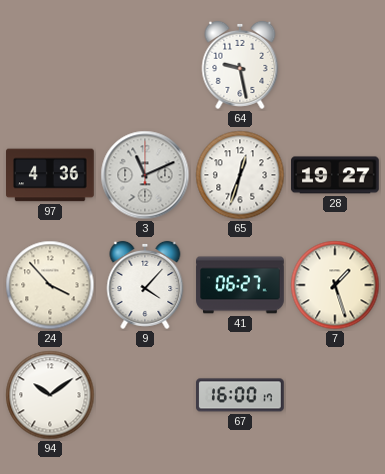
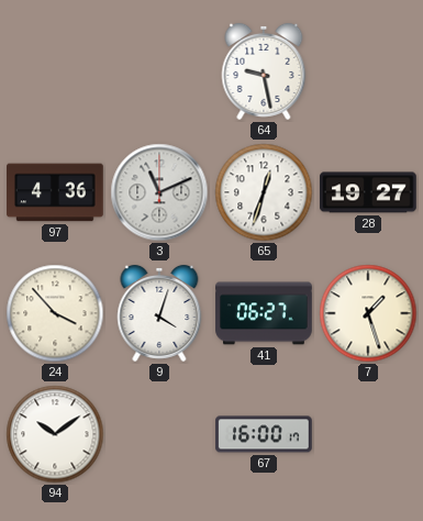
9: 4:07 -> 4:03
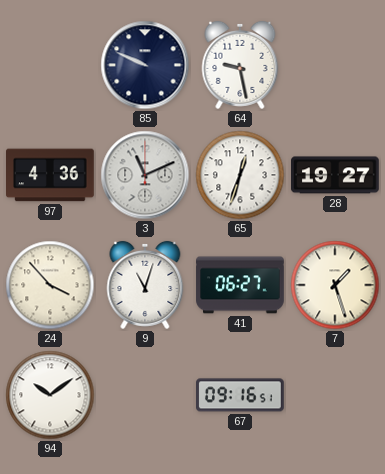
85: none -> 9:49
9: 4:03 -> 11:03
67: 16:00 -> 09:16
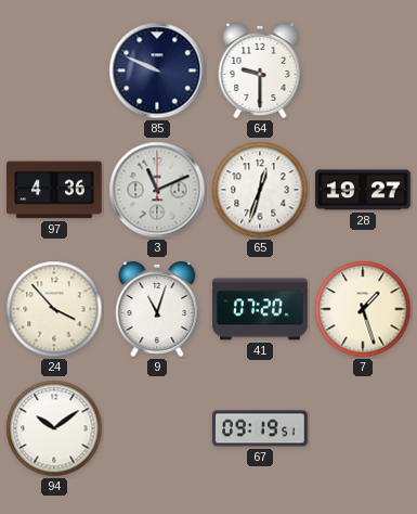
64: 9:28 -> 9:30
41: 06:27 -> 07:20
67: 09:16 -> 09:19
